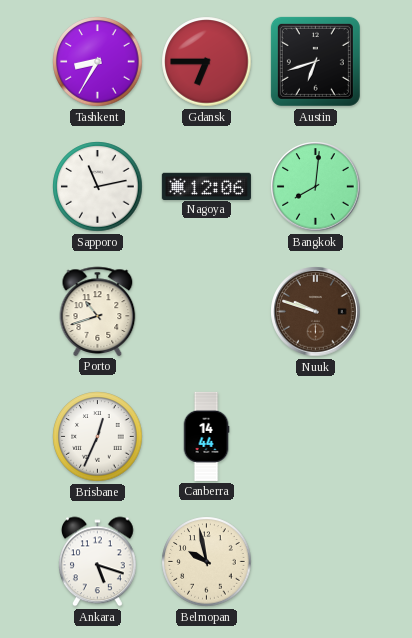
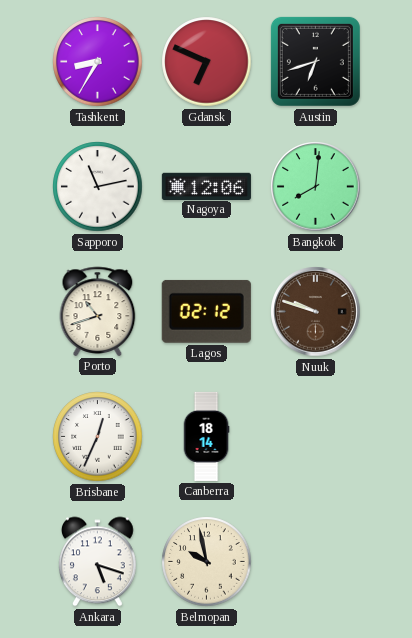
Gdansk: 6:45 -> 6:49
Lagos: none -> 02:12
Canberra: 14:44 -> 18:14
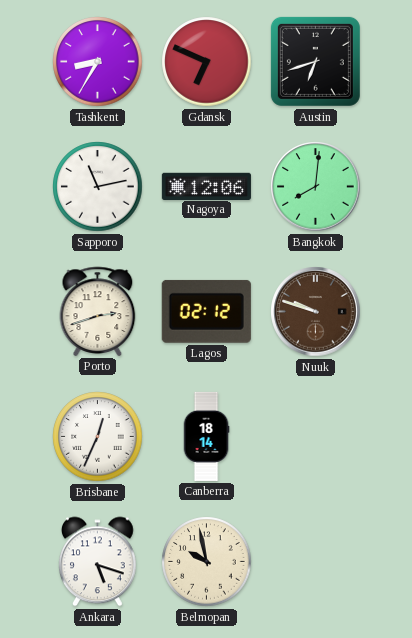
Porto: 10:42 -> 2:42
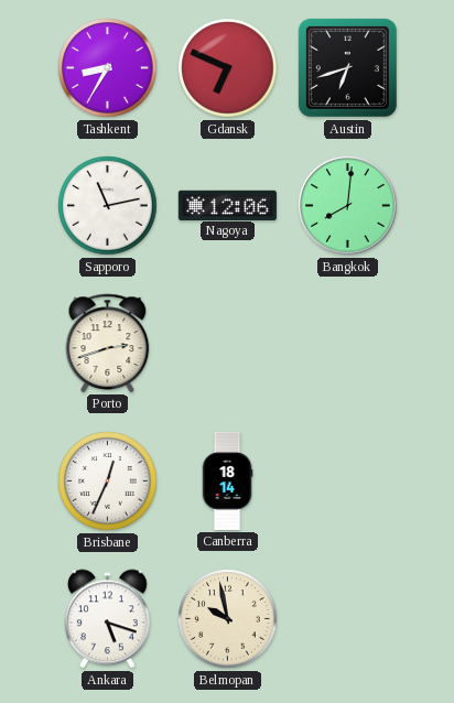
Lagos: 02:12 -> none
Nuuk: 9:48 -> none
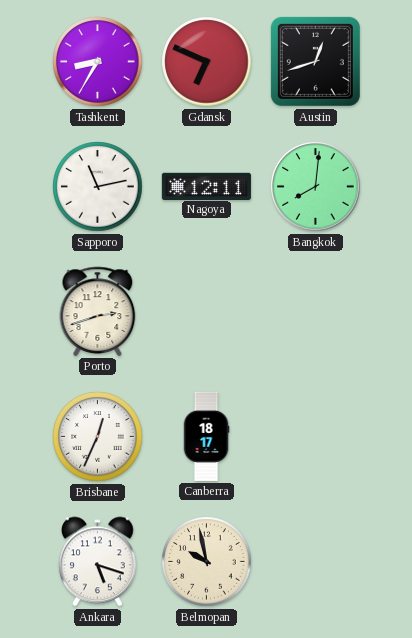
Austin: 6:42 -> 12:42
Nagoya: 12:06 -> 12:11
Canberra: 18:14 -> 18:17
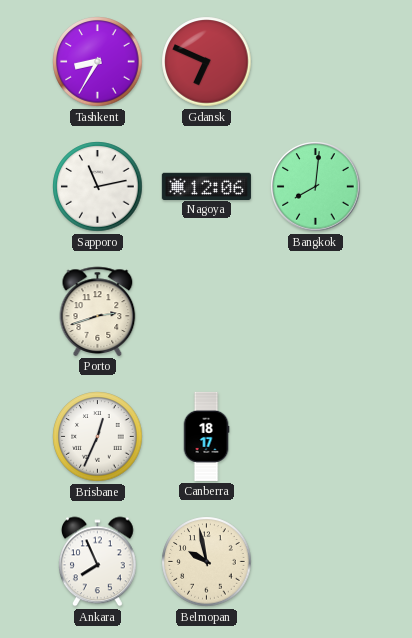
Austin: 12:42 -> none
Nagoya: 12:11 -> 12:06
Ankara: 5:18 -> 7:56
